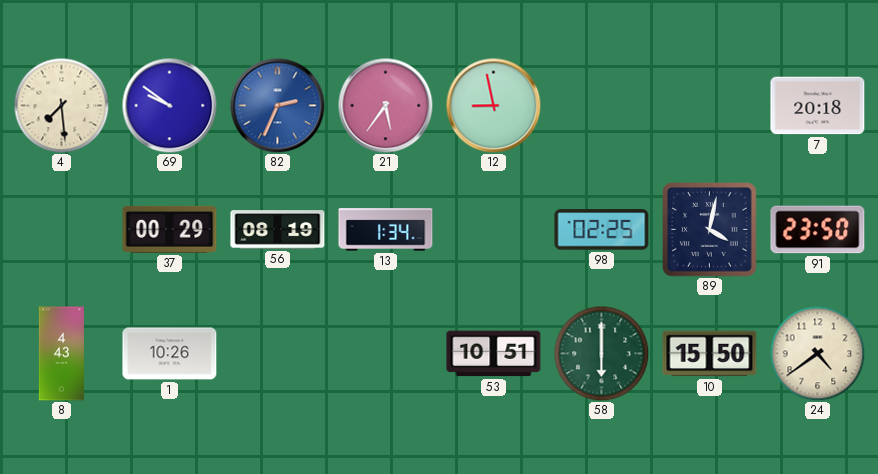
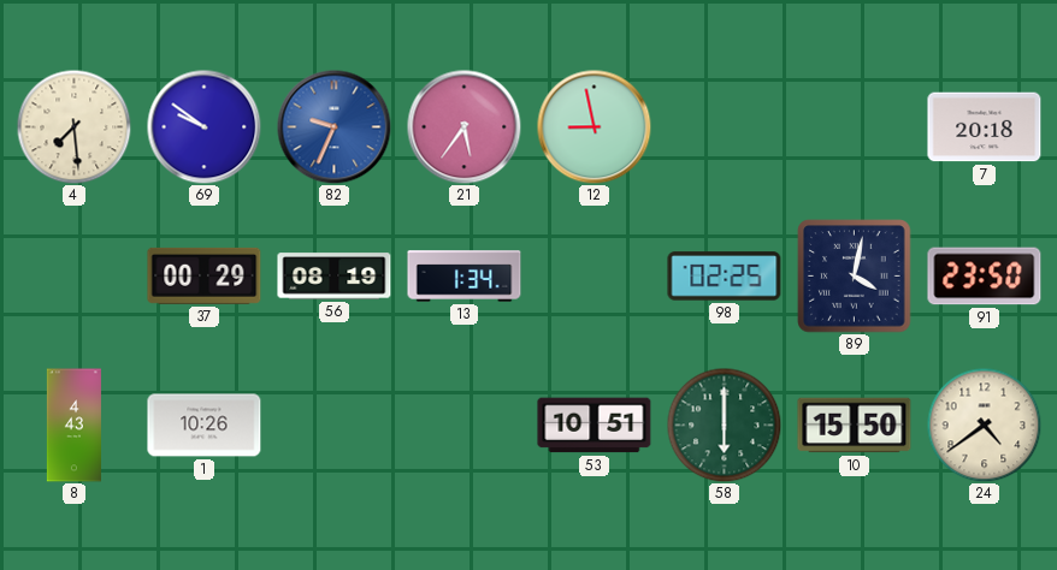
82: 2:34 -> 9:34
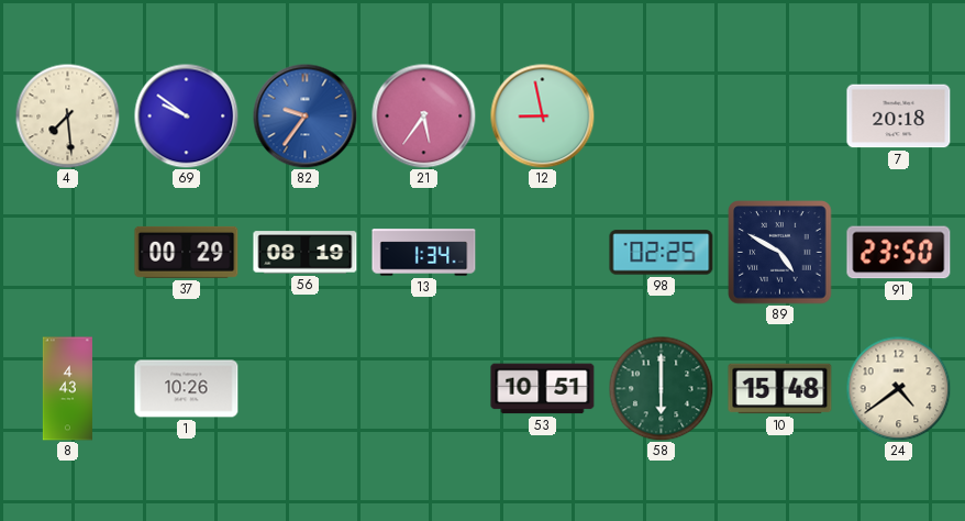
82: 9:34 -> 9:36
89: 4:02 -> 4:50
10: 15:50 -> 15:48
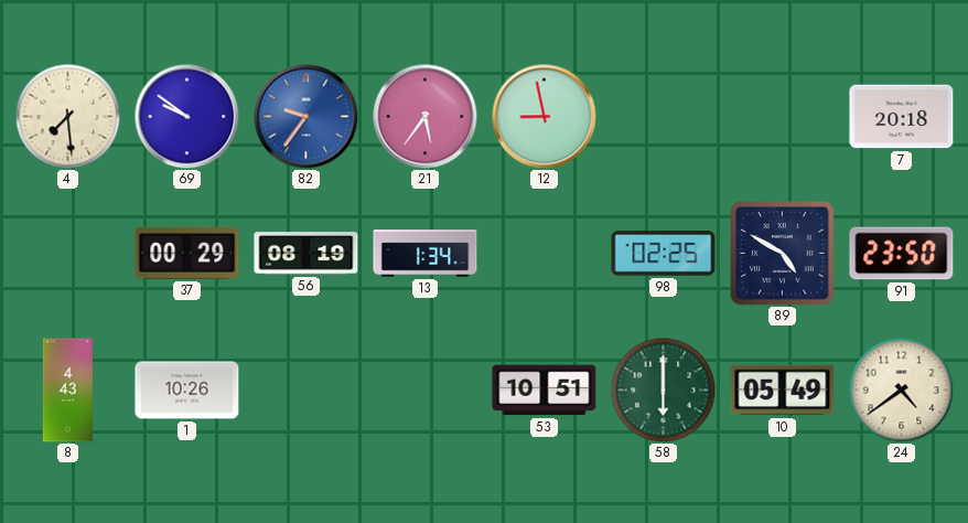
10: 15:48 -> 05:49
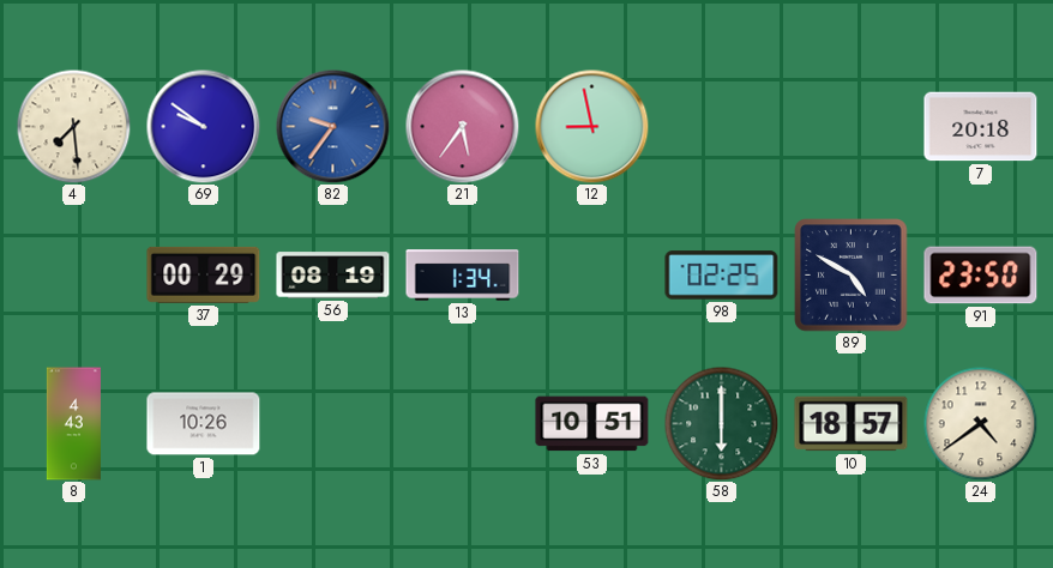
10: 05:49 -> 18:57
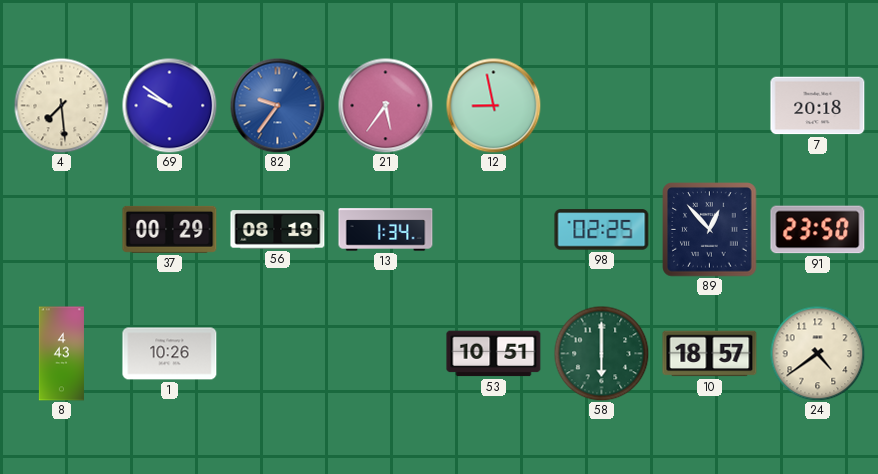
89: 4:50 -> 12:53
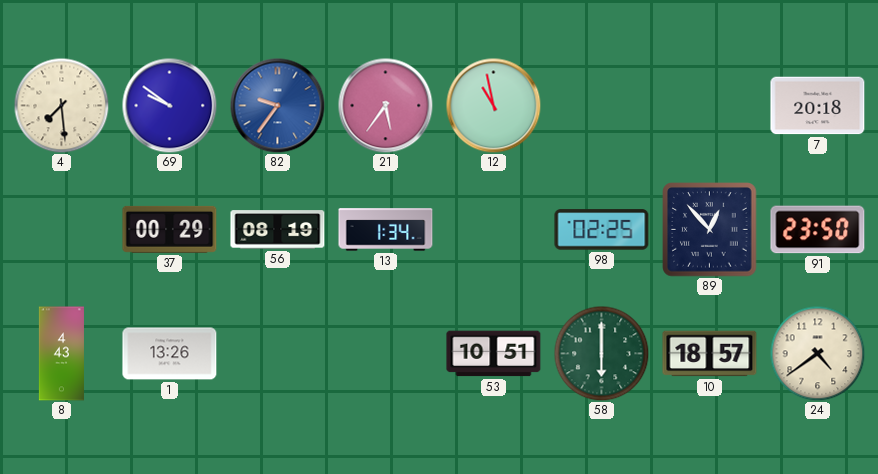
12: 8:58 -> 10:58
1: 10:26 -> 13:26
